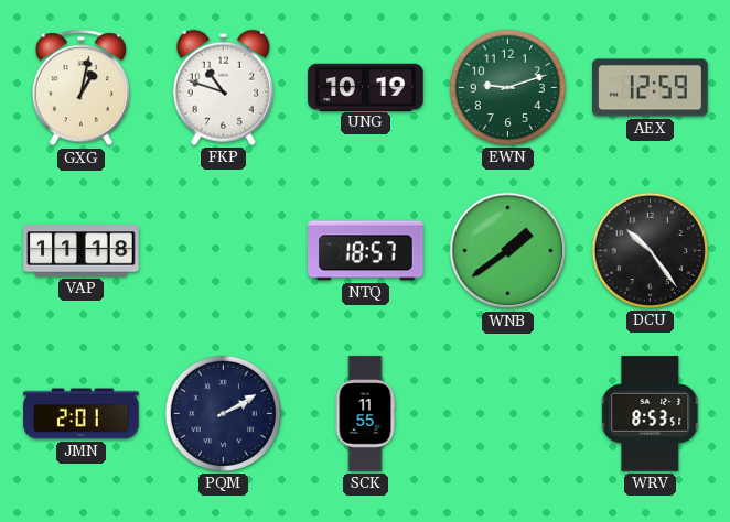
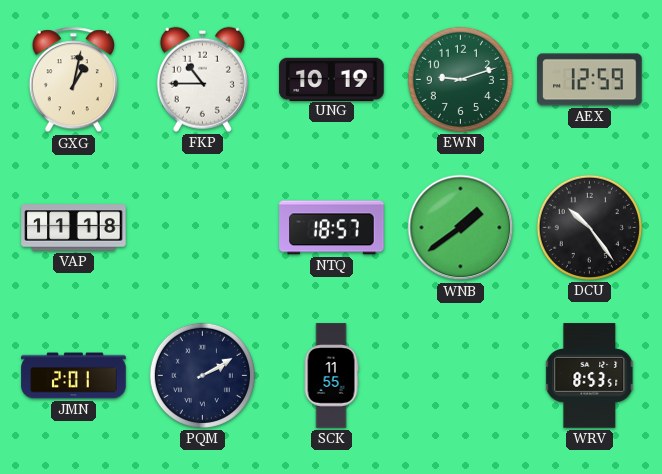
FKP: 10:48 -> 10:45
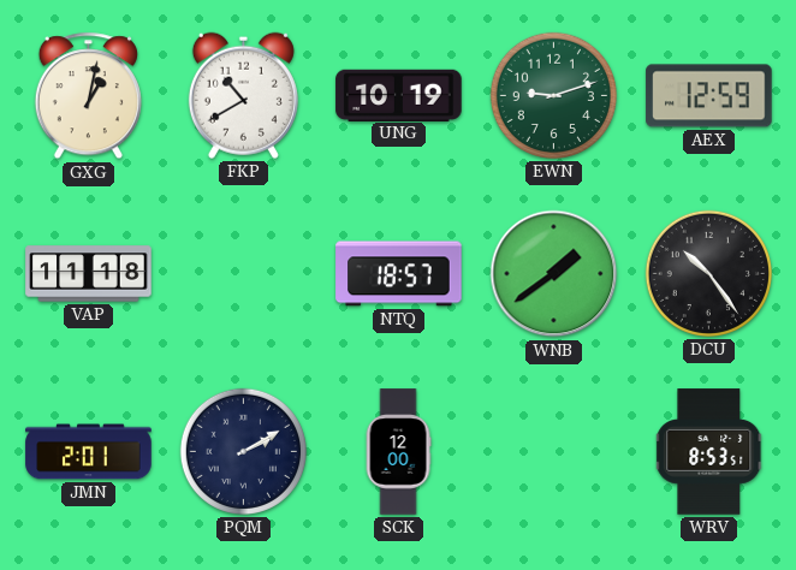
FKP: 10:45 -> 10:40
SCK: 11:55 -> 12:00
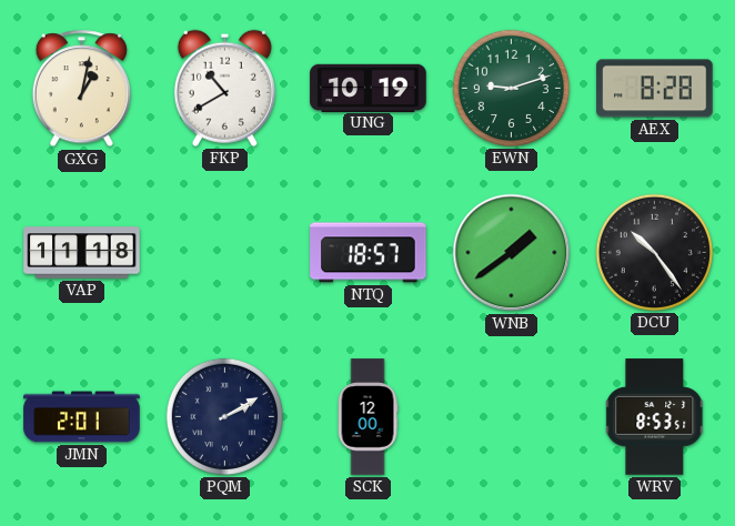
AEX: 12:59 -> 8:28
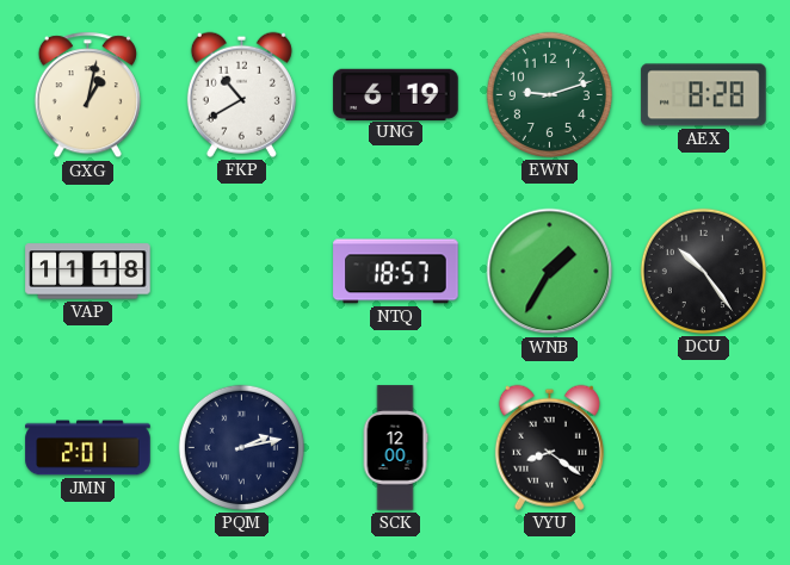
UNG: 10:19 -> 6:19
WNB: 1:39 -> 1:35
PQM: 2:10 -> 2:13
VYU: none -> 8:21
WRV: 8:53 -> none
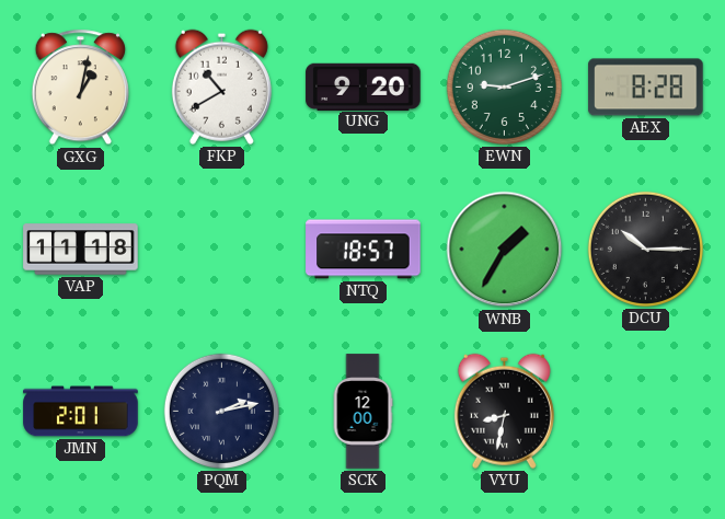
UNG: 6:19 -> 9:20
DCU: 10:24 -> 10:15
VYU: 8:21 -> 8:32
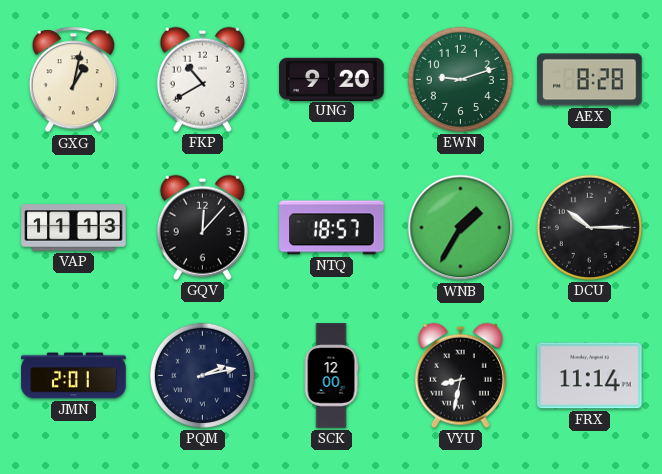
VAP: 11:18 -> 11:13
GQV: none -> 12:07
FRX: none -> 11:14
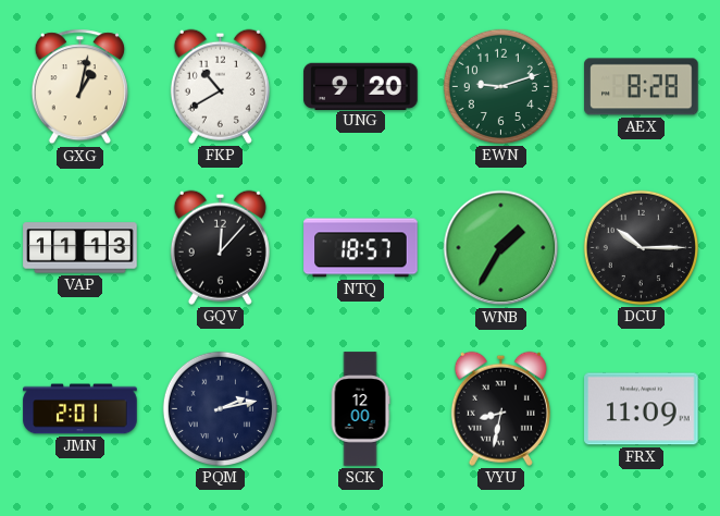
FRX: 11:14 -> 11:09
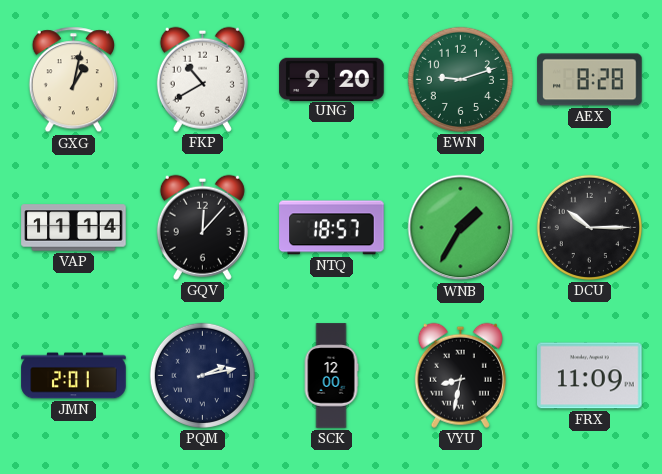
VAP: 11:13 -> 11:14
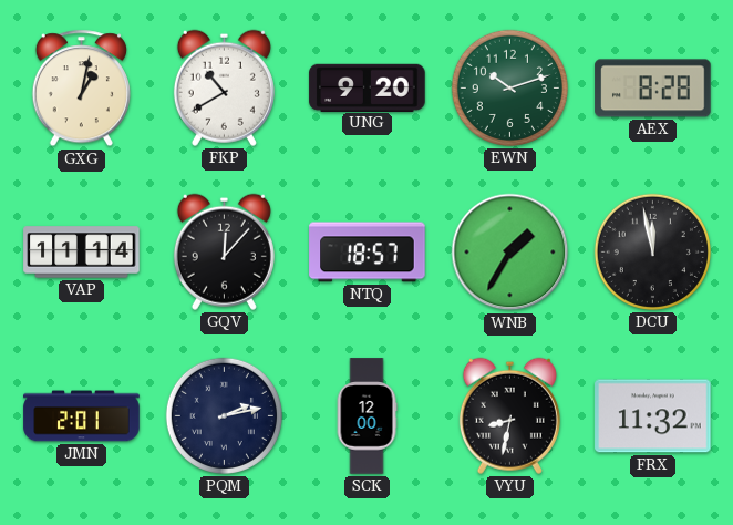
EWN: 9:12 -> 10:12
DCU: 10:15 -> 11:58
FRX: 11:09 -> 11:32
